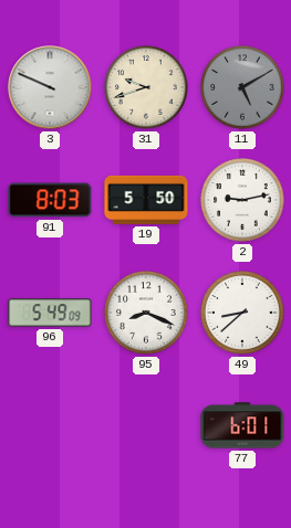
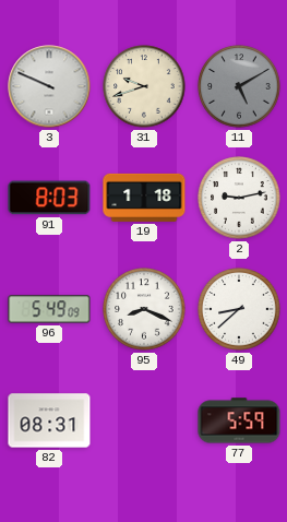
19: 5:50 -> 1:18
82: none -> 08:31
77: 6:01 -> 5:59
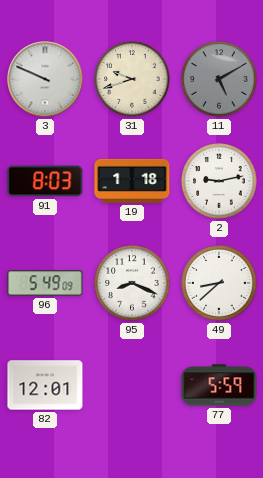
82: 08:31 -> 12:01
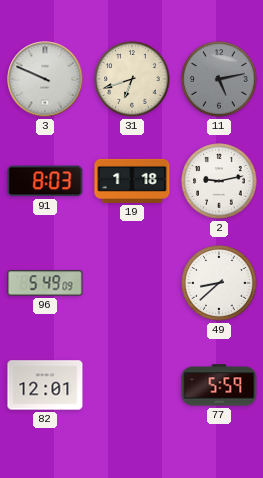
31: 9:42 -> 6:42
11: 5:10 -> 5:13
95: 8:19 -> none
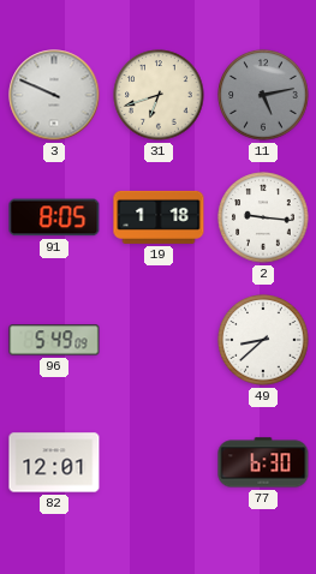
91: 8:03 -> 8:05
2: 9:13 -> 9:16
77: 5:59 -> 6:30
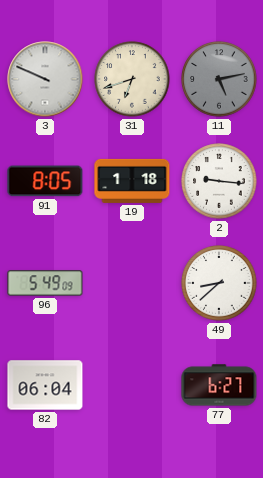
82: 12:01 -> 06:04
77: 6:30 -> 6:27
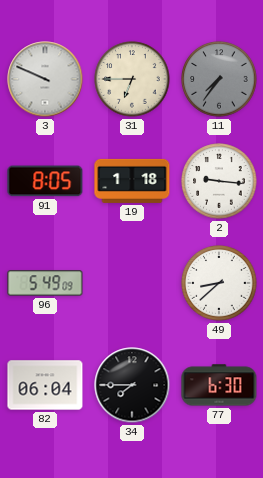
31: 6:42 -> 6:45
11: 5:13 -> 7:36
34: none -> 7:45
77: 6:27 -> 6:30
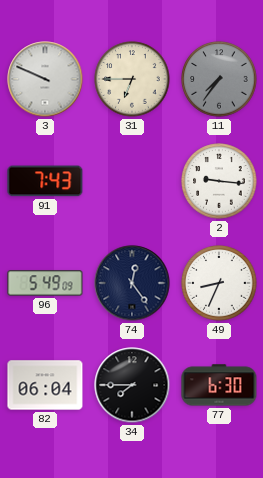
91: 8:05 -> 7:43
19: 1:18 -> none
74: none -> 12:24
49: 8:38 -> 8:34
